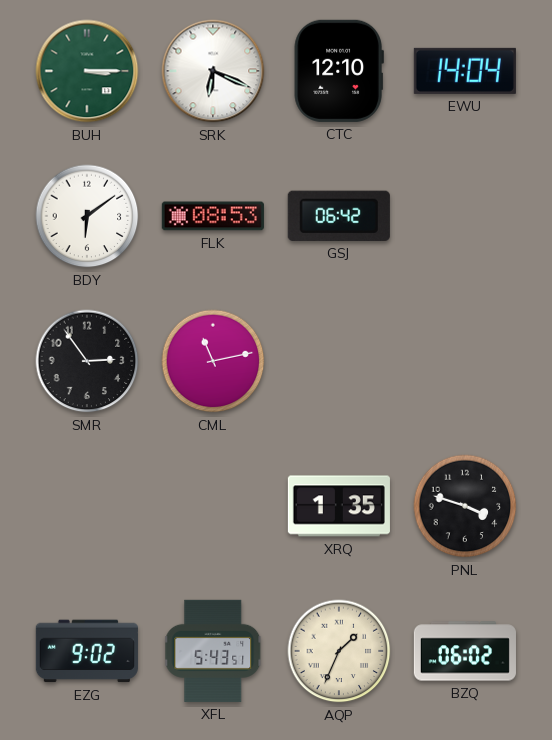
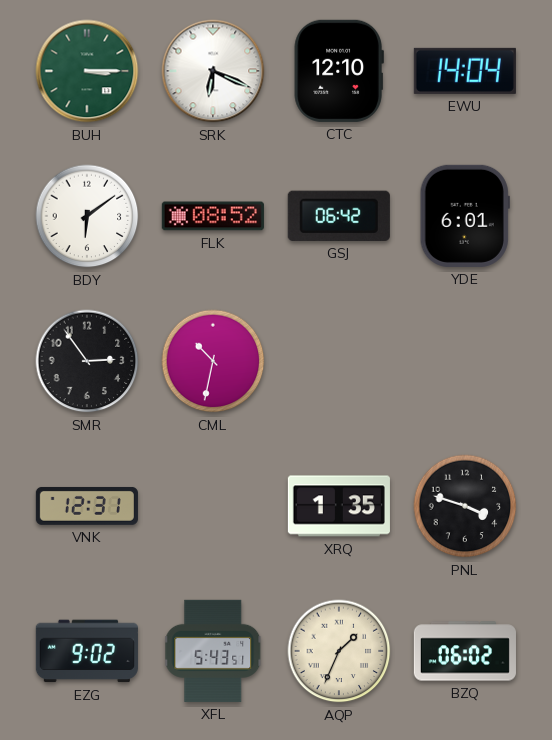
FLK: 08:53 -> 08:52
YDE: none -> 6:01
CML: 11:13 -> 10:32
VNK: none -> 12:31
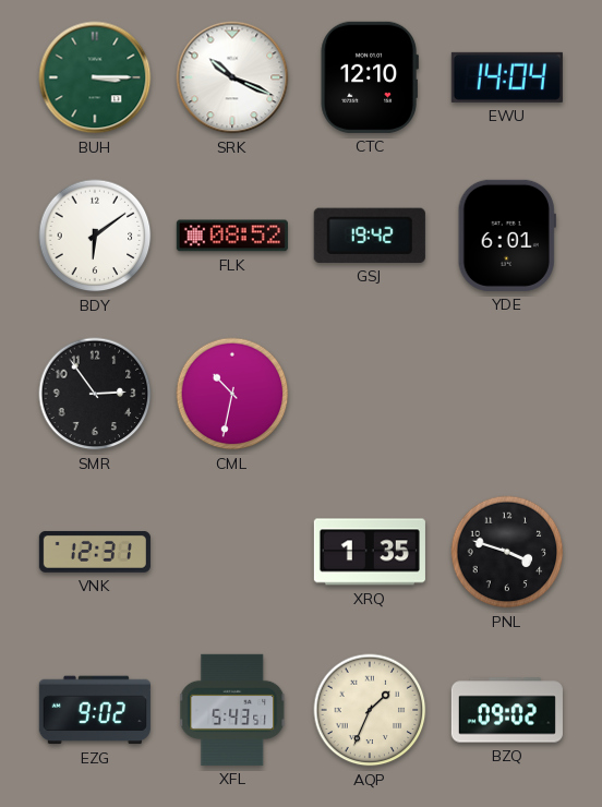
SRK: 6:19 -> 10:19
GSJ: 06:42 -> 19:42
BZQ: 06:02 -> 09:02
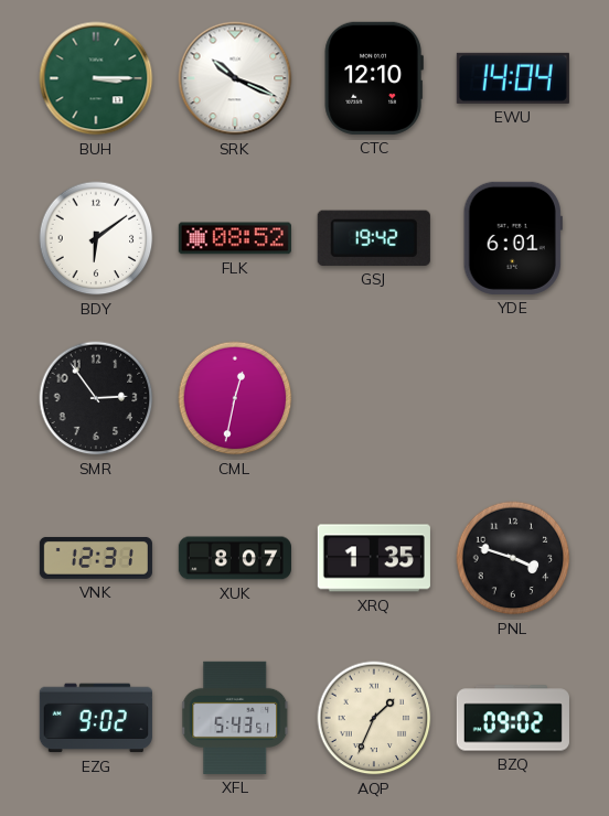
CML: 10:32 -> 12:32
XUK: none -> 8:07
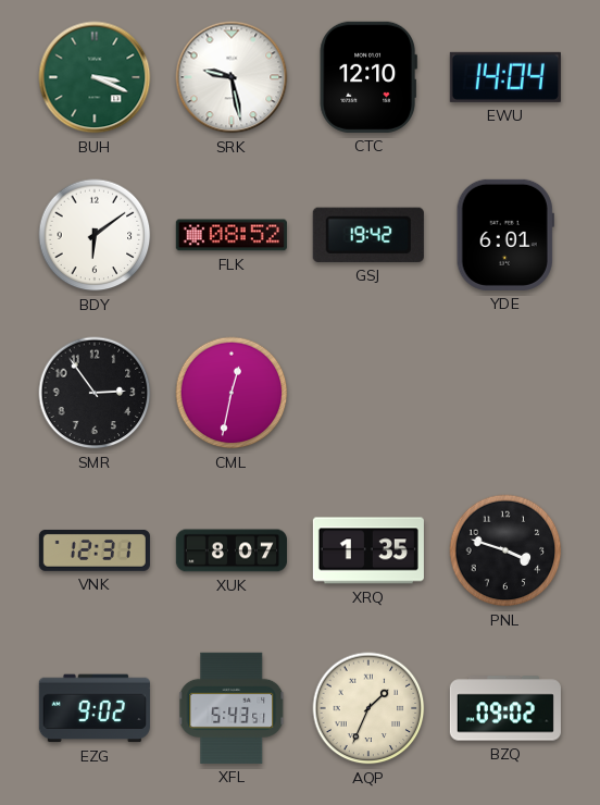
BUH: 3:15 -> 3:19
SRK: 10:19 -> 9:28
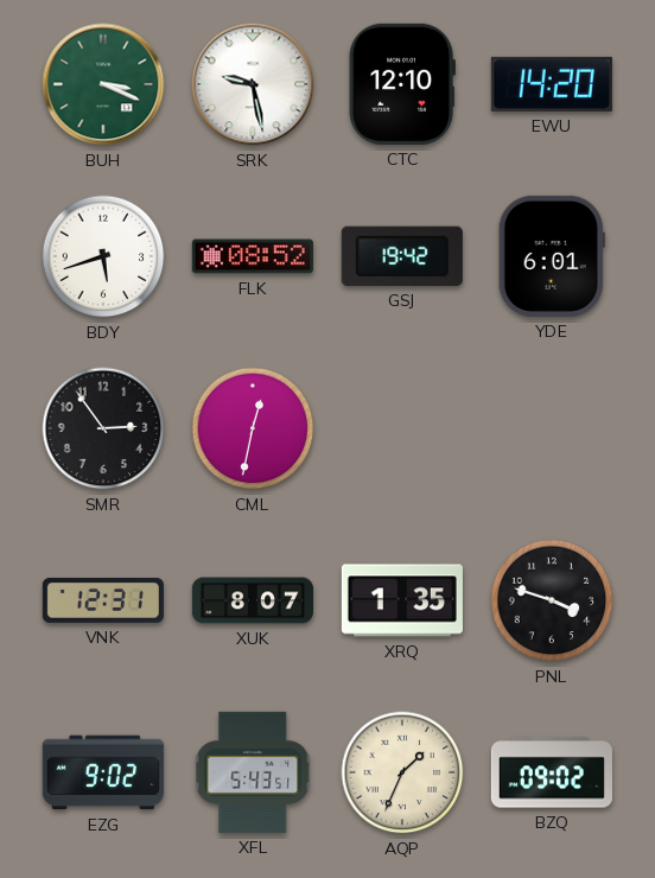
EWU: 14:04 -> 14:20
BDY: 6:09 -> 5:42
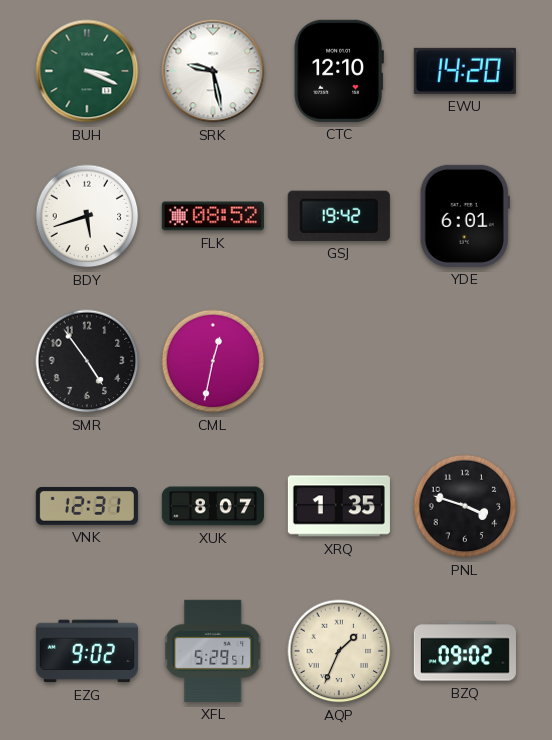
SMR: 2:54 -> 4:54
XFL: 5:43 -> 5:29
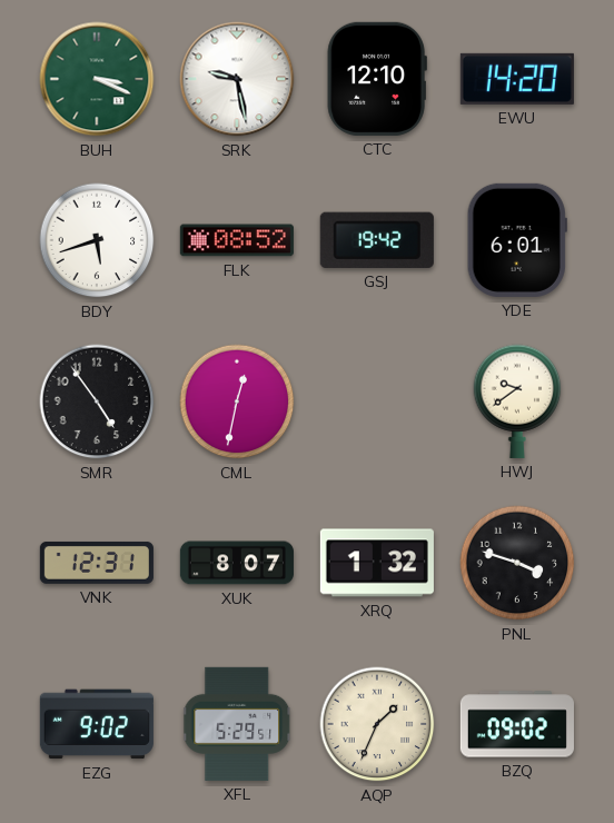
HWJ: none -> 9:39
XRQ: 1:35 -> 1:32
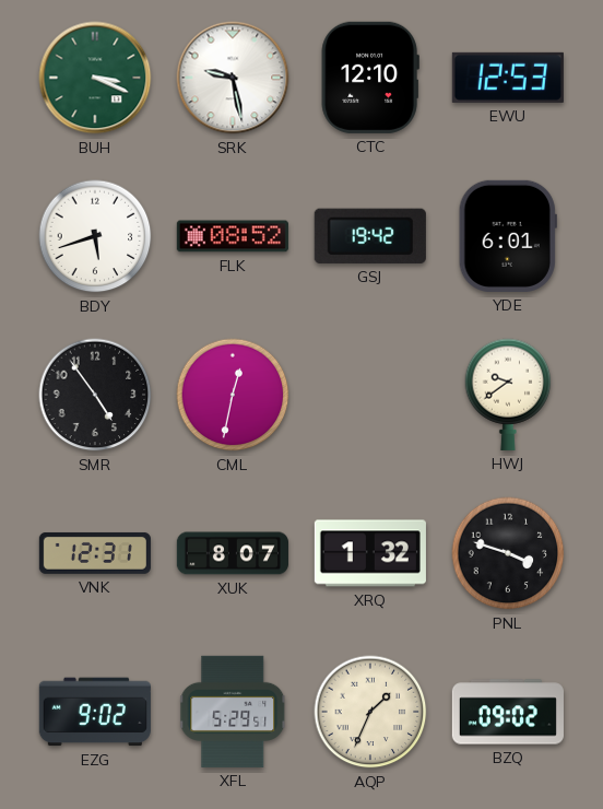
EWU: 14:20 -> 12:53
